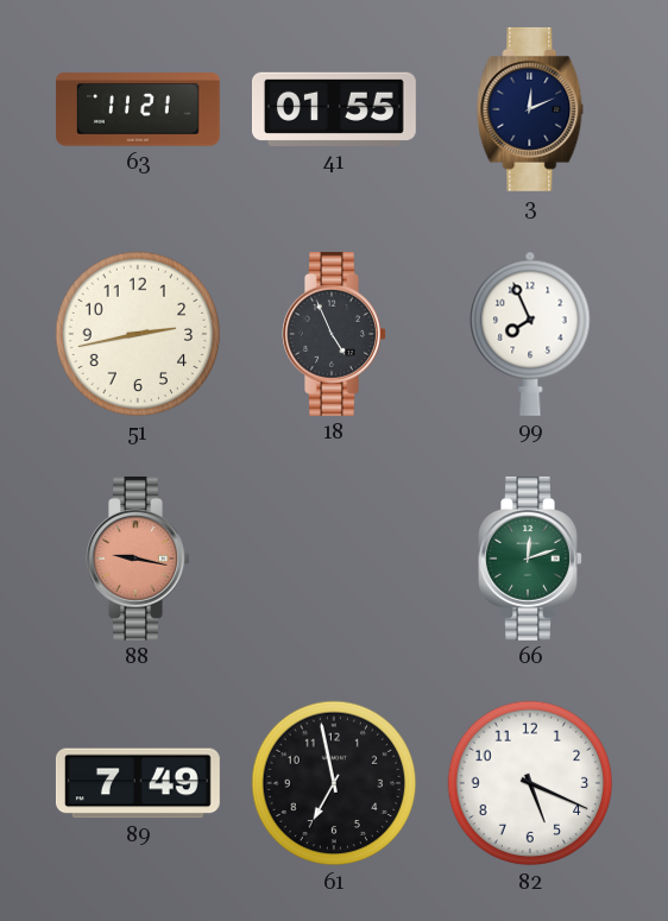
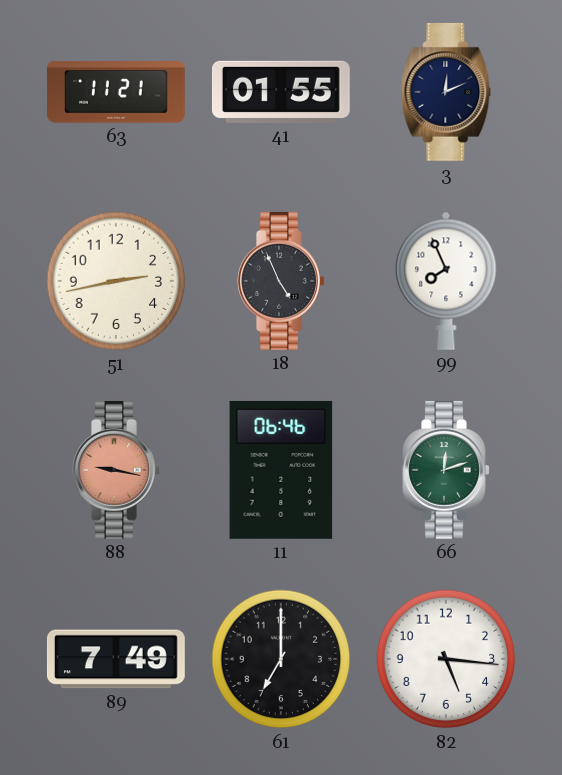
11: none -> 06:46
61: 6:58 -> 7:00
82: 5:19 -> 5:16
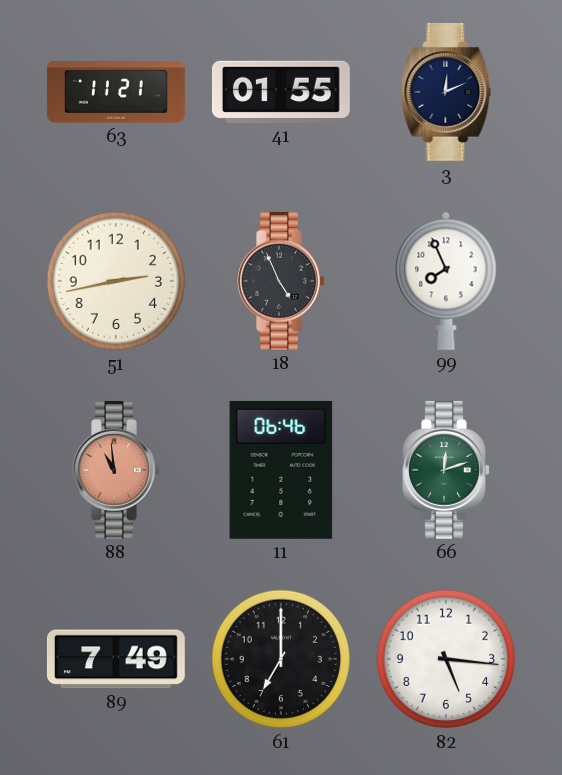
88: 9:17 -> 10:59
